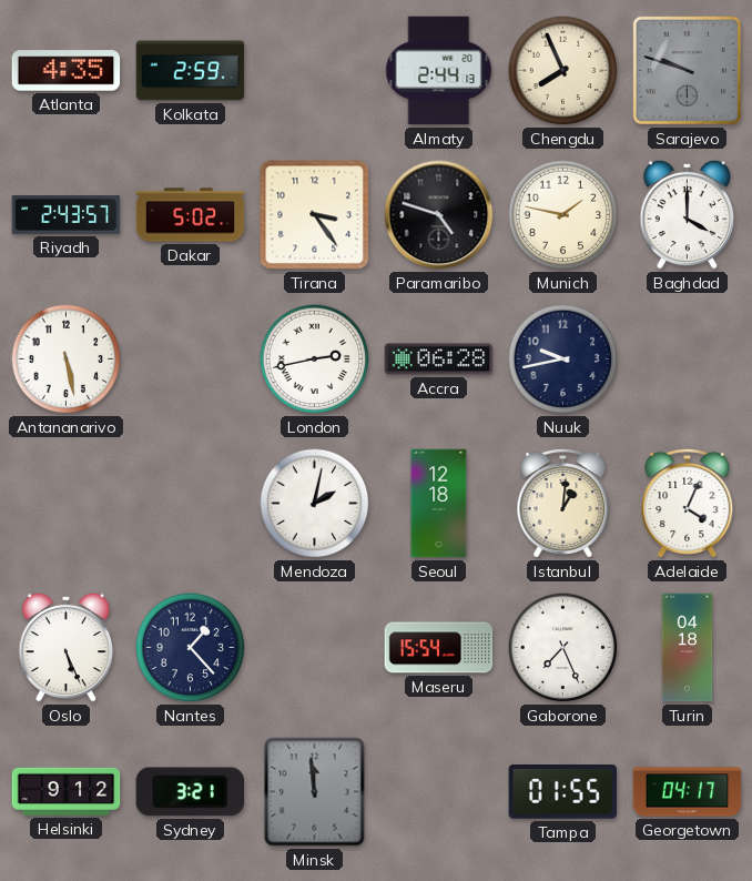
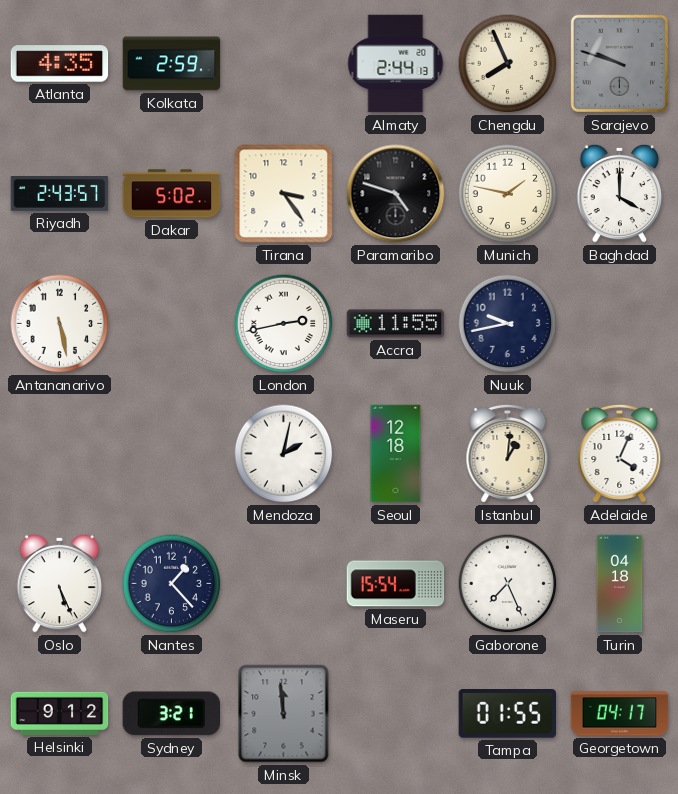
Accra: 06:28 -> 11:55
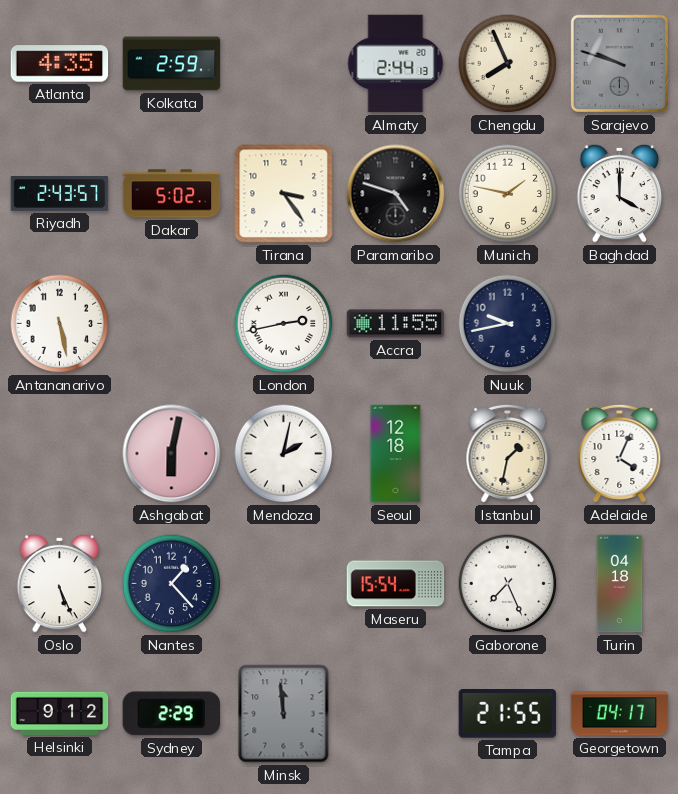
Ashgabat: none -> 6:02
Istanbul: 1:01 -> 1:32
Sydney: 3:21 -> 2:29
Tampa: 01:55 -> 21:55
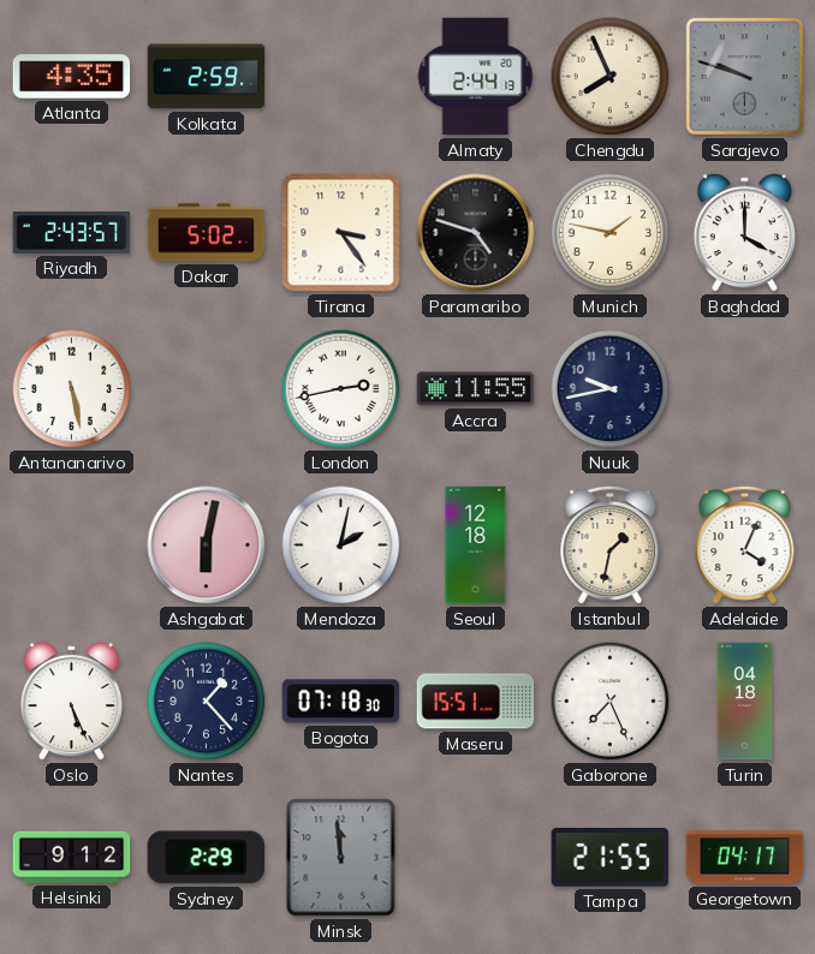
Bogota: none -> 07:18
Maseru: 15:54 -> 15:51
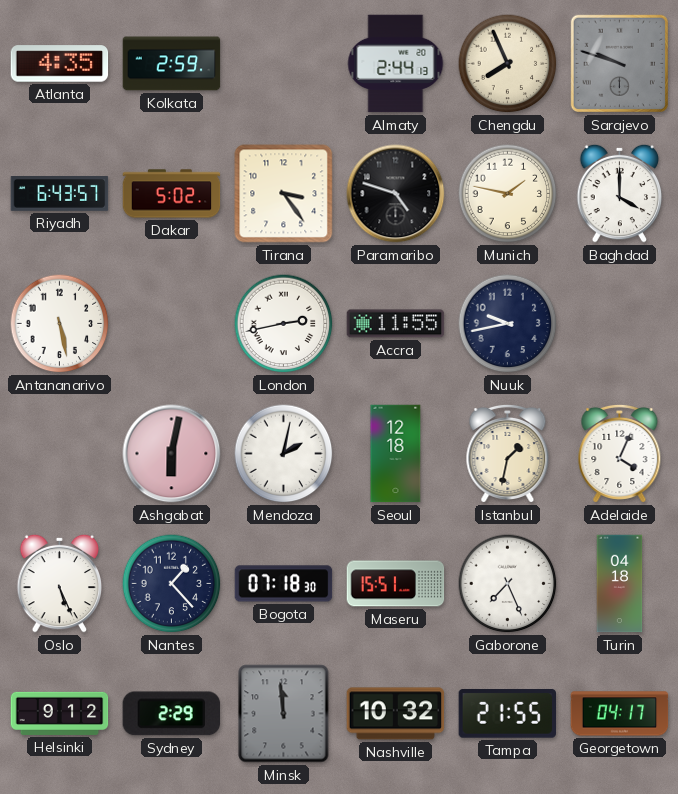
Riyadh: 2:43 -> 6:43
Nashville: none -> 10:32
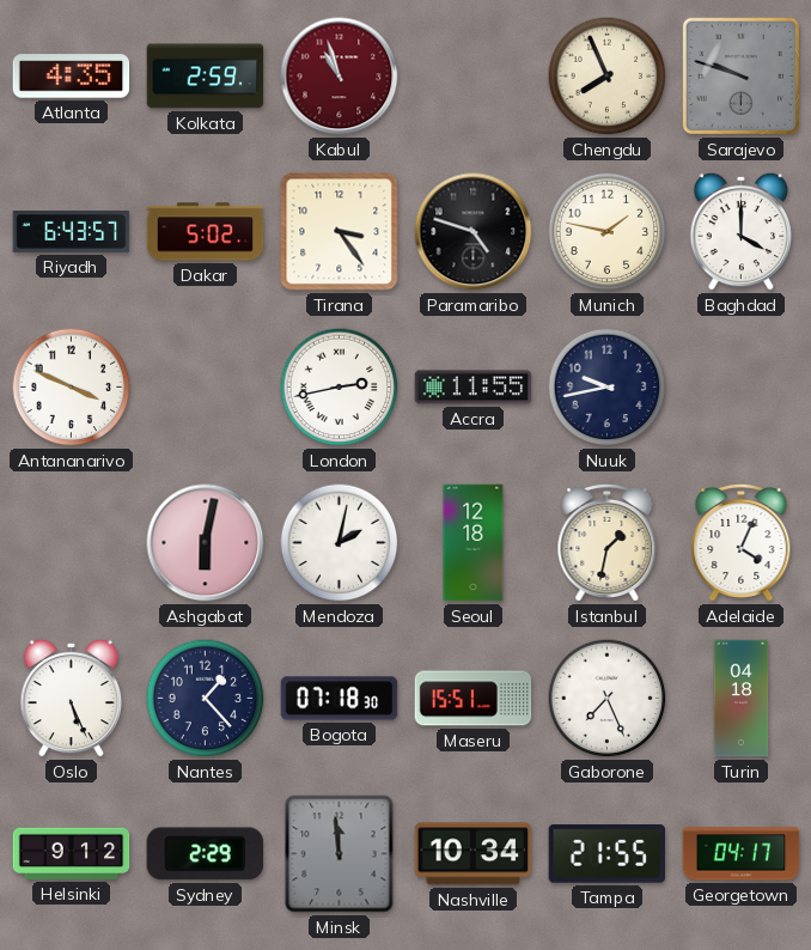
Kabul: none -> 10:57
Almaty: 2:44 -> none
Antananarivo: 5:28 -> 3:49
Nashville: 10:32 -> 10:34
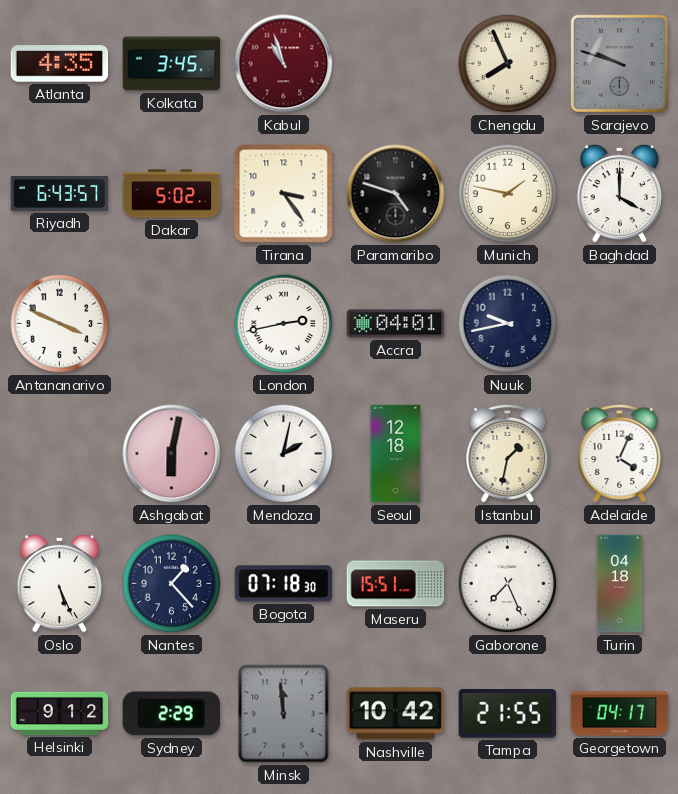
Kolkata: 2:59 -> 3:45
Accra: 11:55 -> 04:01
Nashville: 10:34 -> 10:42
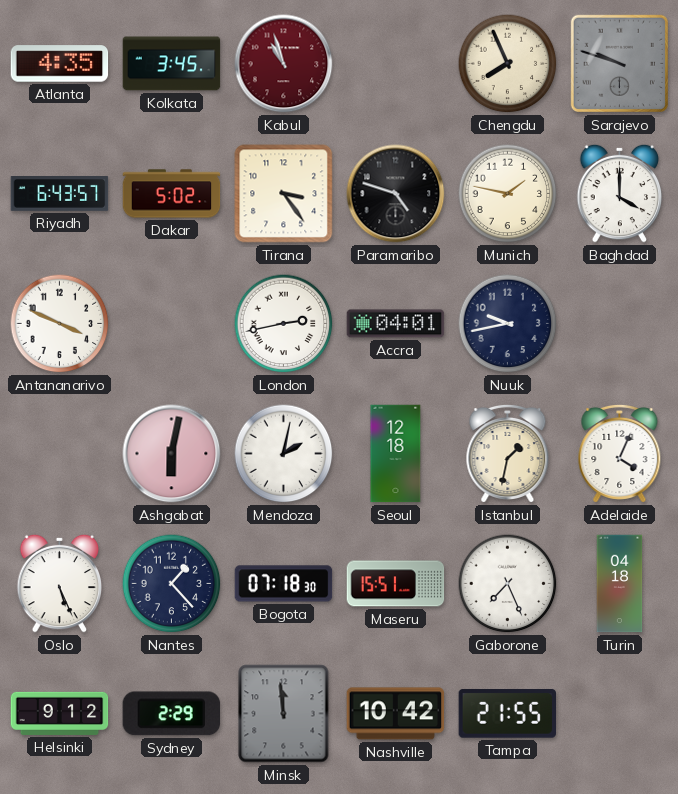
Georgetown: 04:17 -> none
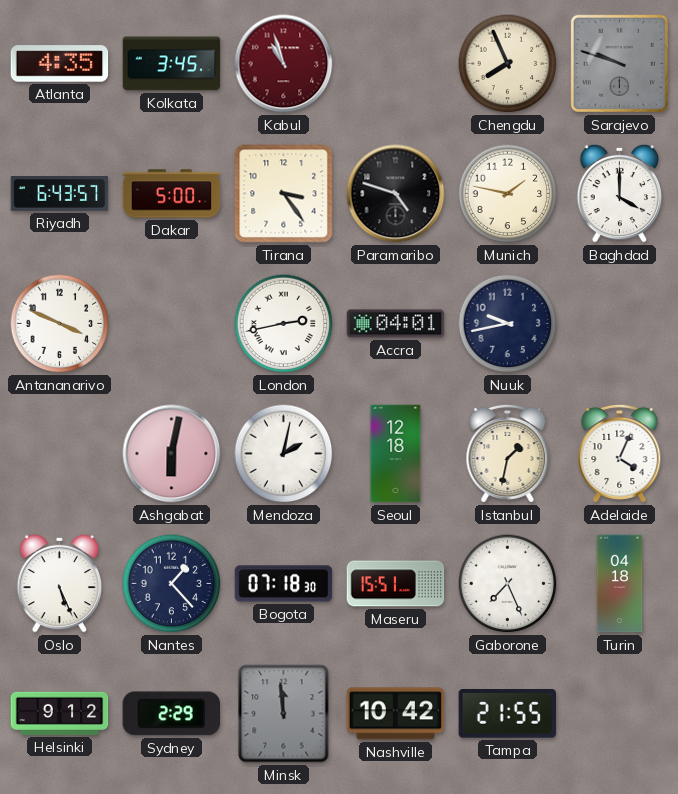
Dakar: 5:02 -> 5:00
